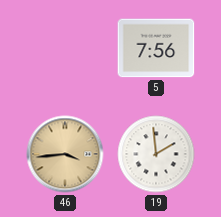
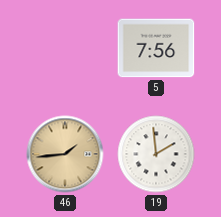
46: 3:44 -> 1:44
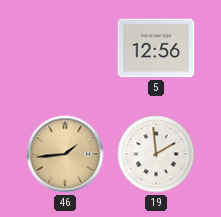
5: 7:56 -> 12:56
